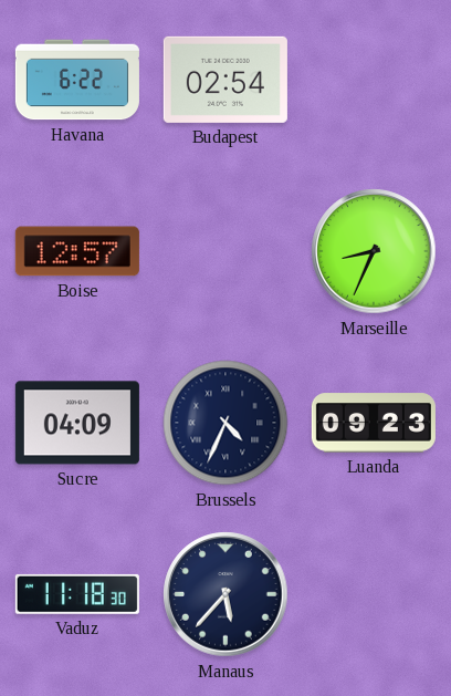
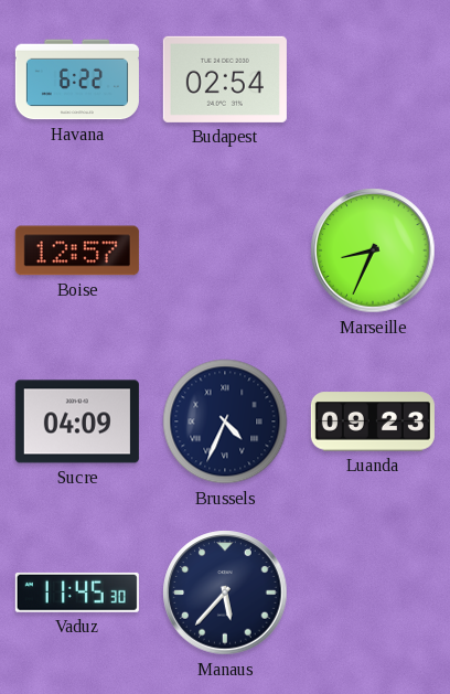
Vaduz: 11:18 -> 11:45
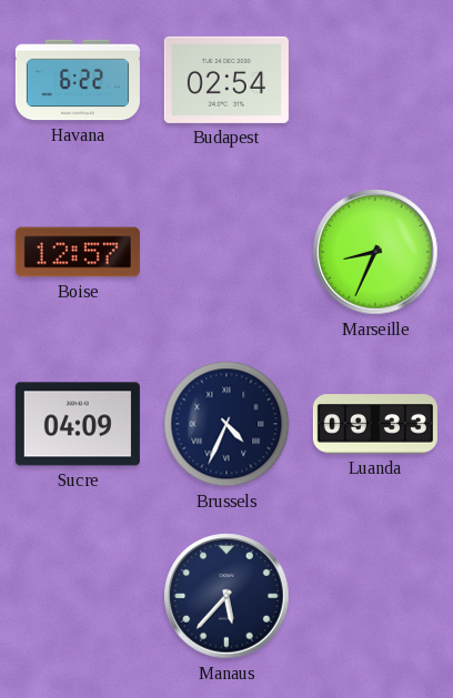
Luanda: 09:23 -> 09:33
Vaduz: 11:45 -> none
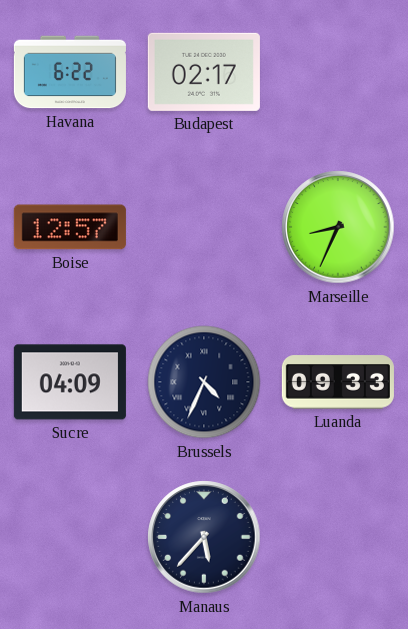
Budapest: 02:54 -> 02:17
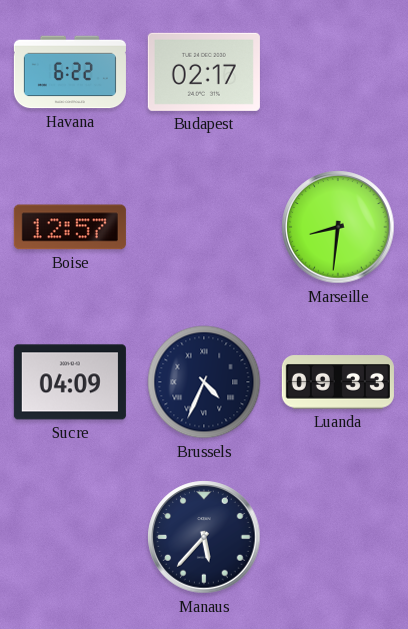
Marseille: 8:34 -> 8:31
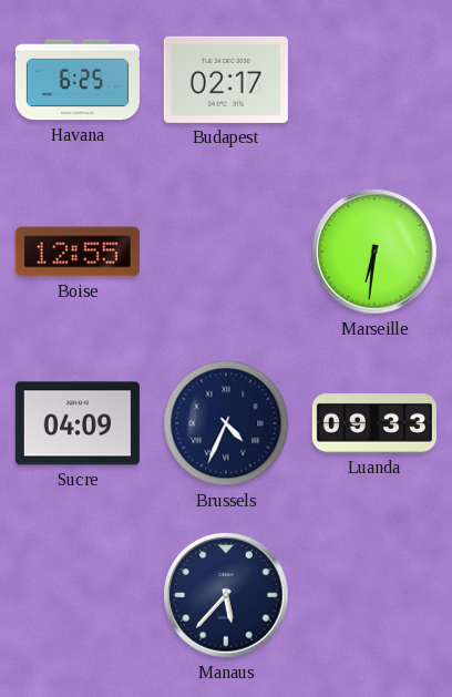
Havana: 6:22 -> 6:25
Boise: 12:57 -> 12:55
Marseille: 8:31 -> 6:31
